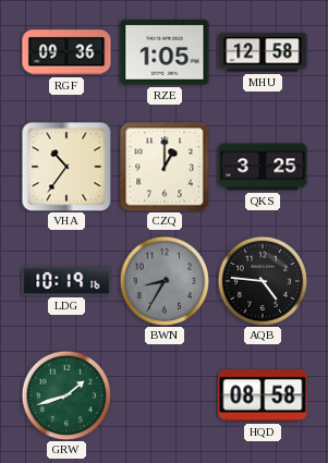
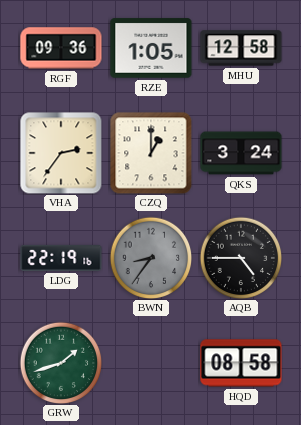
VHA: 10:36 -> 2:36
QKS: 3:25 -> 3:24
LDG: 10:19 -> 22:19
BWN: 8:35 -> 8:36
AQB: 4:46 -> 4:45
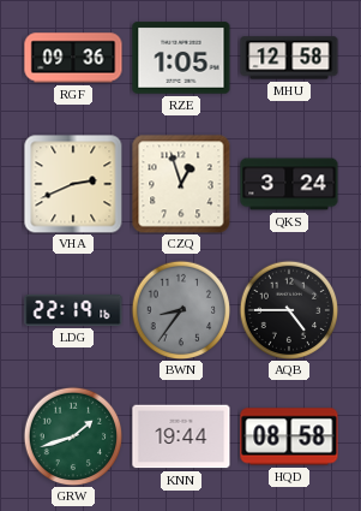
VHA: 2:36 -> 2:41
CZQ: 1:00 -> 12:57
KNN: none -> 19:44
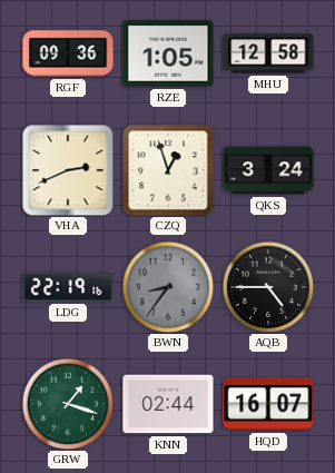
GRW: 1:42 -> 1:18
KNN: 19:44 -> 02:44
HQD: 08:58 -> 16:07
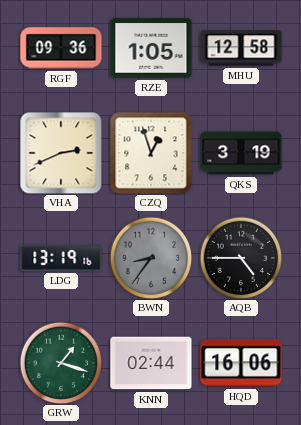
QKS: 3:24 -> 3:19
LDG: 22:19 -> 13:19
HQD: 16:07 -> 16:06
